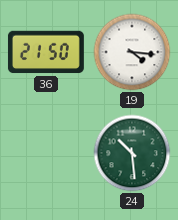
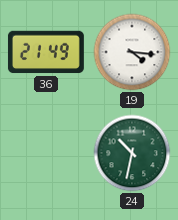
36: 21:50 -> 21:49
24: 10:29 -> 10:32
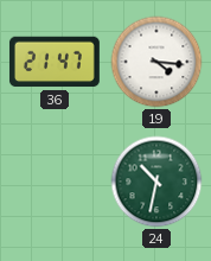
36: 21:49 -> 21:47
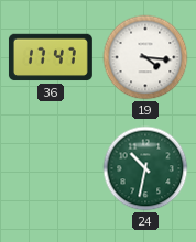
36: 21:47 -> 17:47
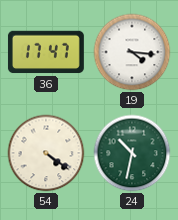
54: none -> 4:21
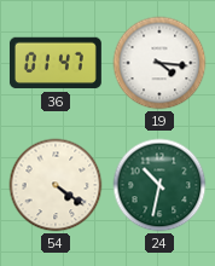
36: 17:47 -> 01:47
